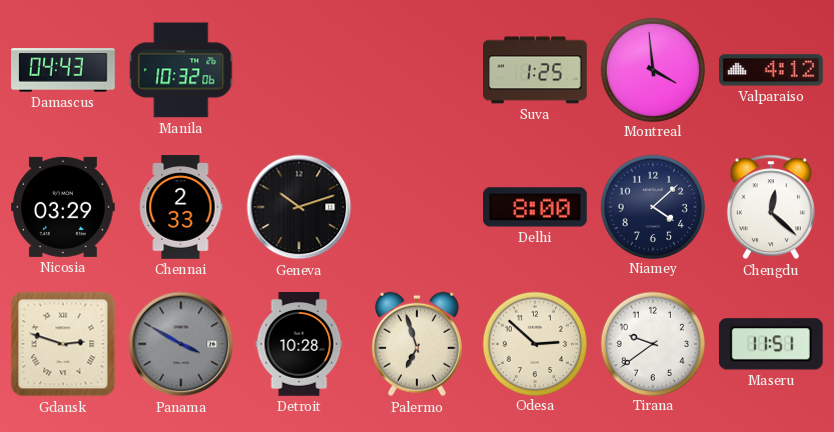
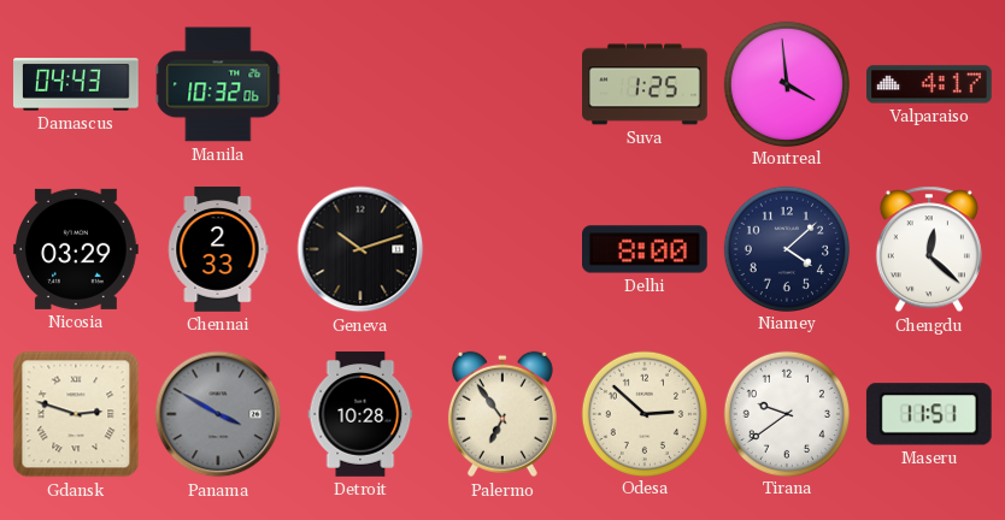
Valparaiso: 4:12 -> 4:17
Palermo: 6:57 -> 6:54
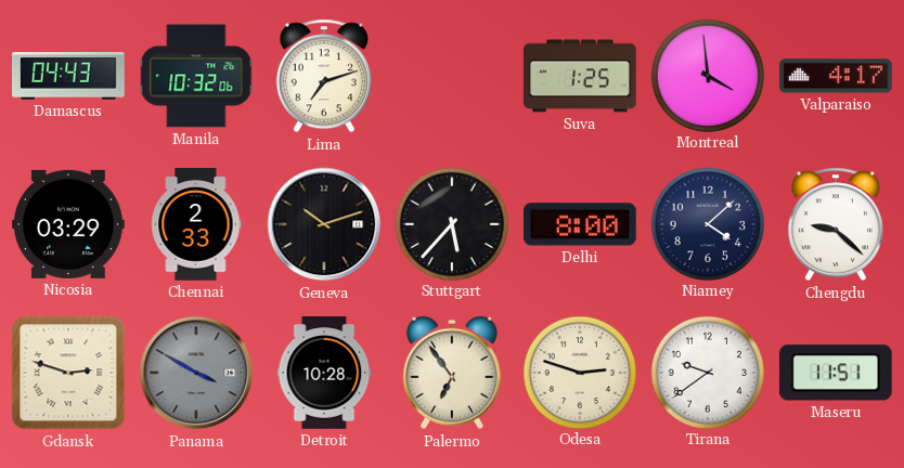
Lima: none -> 7:12
Stuttgart: none -> 5:37
Chengdu: 12:22 -> 9:22
Odesa: 2:52 -> 2:48
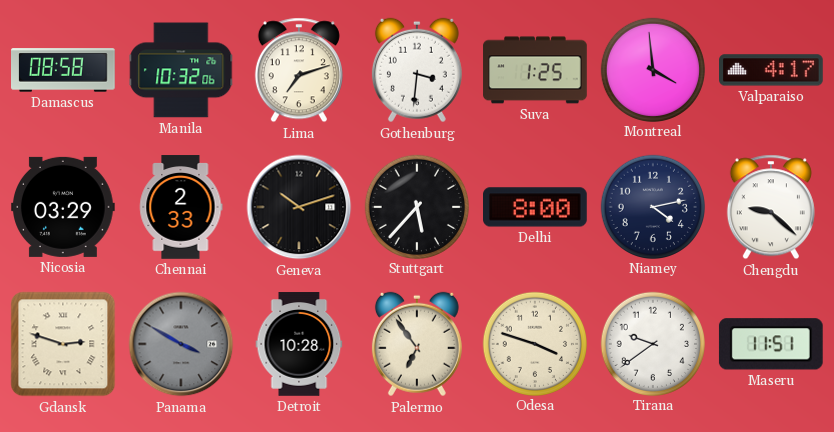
Damascus: 04:43 -> 08:58
Gothenburg: none -> 3:31
Niamey: 4:08 -> 4:13
Odesa: 2:48 -> 3:48
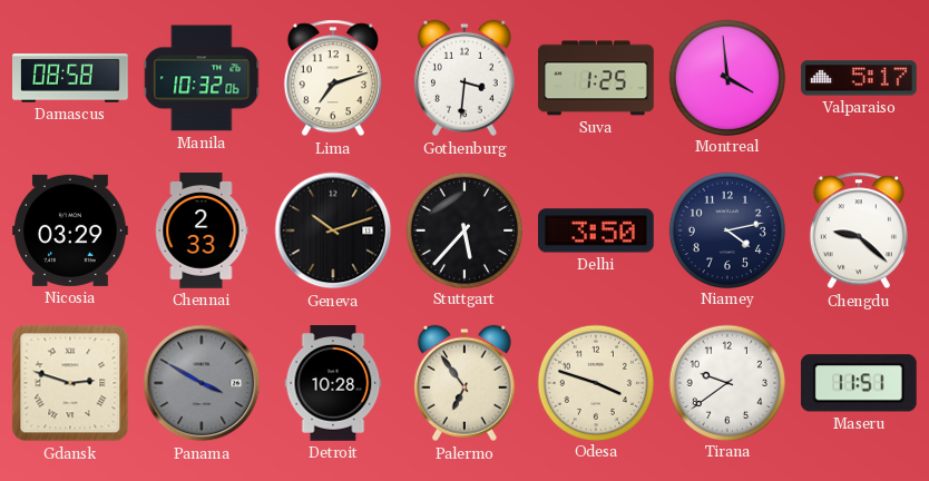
Valparaiso: 4:17 -> 5:17
Delhi: 8:00 -> 3:50
